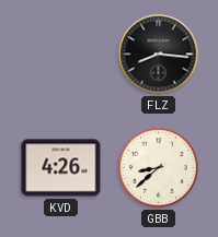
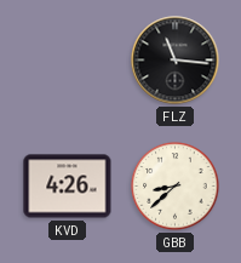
FLZ: 8:16 -> 11:16
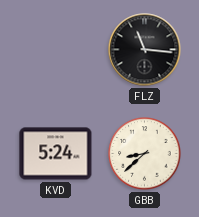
KVD: 4:26 -> 5:24
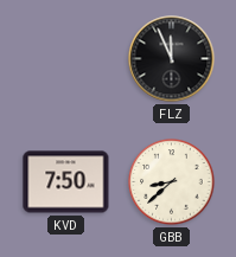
FLZ: 11:16 -> 11:56
KVD: 5:24 -> 7:50
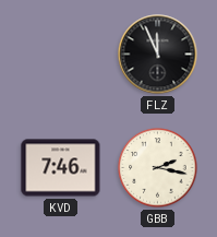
KVD: 7:50 -> 7:46
GBB: 8:38 -> 2:17
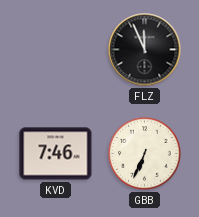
GBB: 2:17 -> 6:34
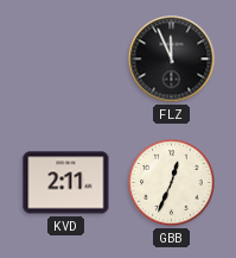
KVD: 7:46 -> 2:11
GBB: 6:34 -> 12:34
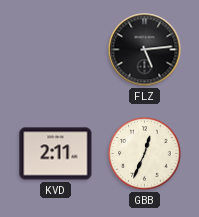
FLZ: 11:56 -> 5:14
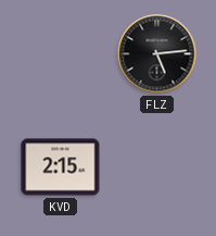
KVD: 2:11 -> 2:15
GBB: 12:34 -> none
